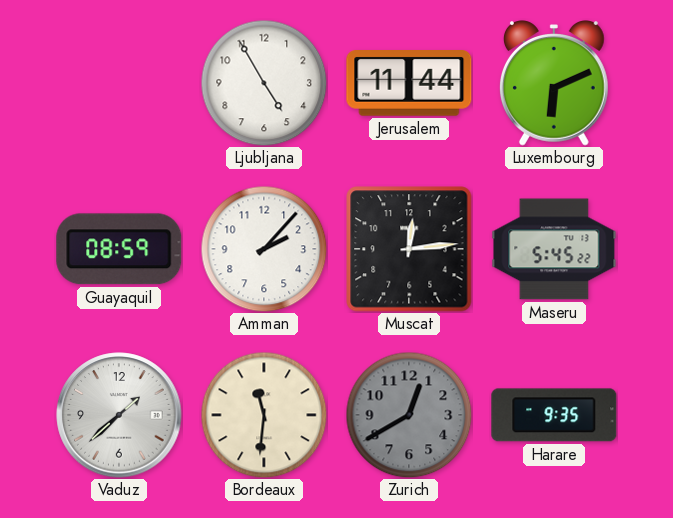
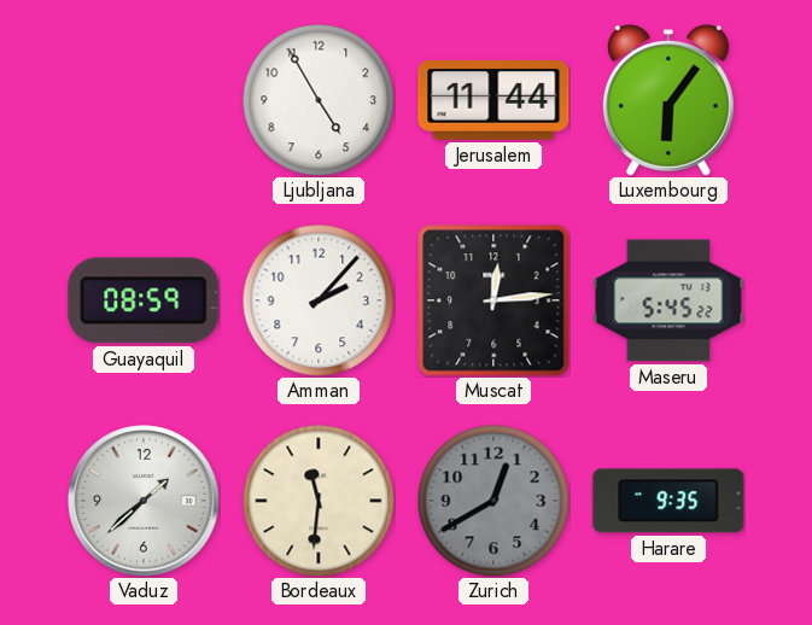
Luxembourg: 6:11 -> 6:06
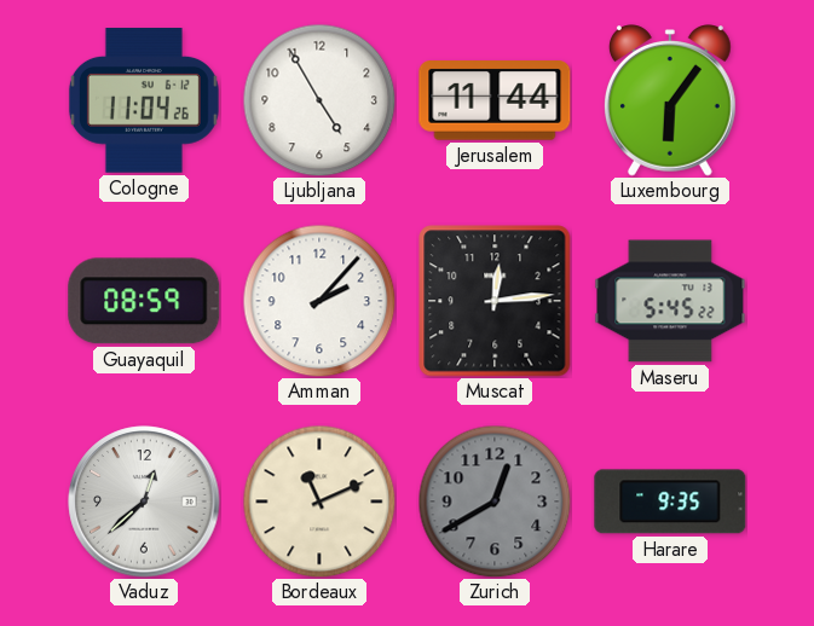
Cologne: none -> 11:04
Vaduz: 1:38 -> 12:38
Bordeaux: 11:31 -> 11:11
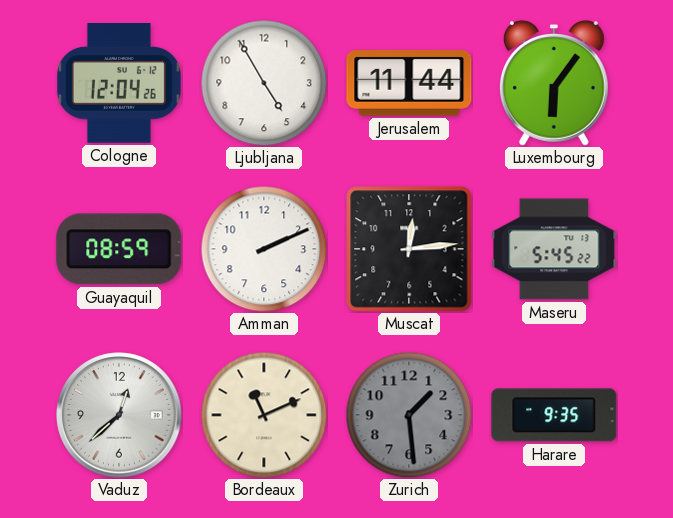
Cologne: 11:04 -> 12:04
Amman: 2:07 -> 2:11
Zurich: 12:40 -> 1:29
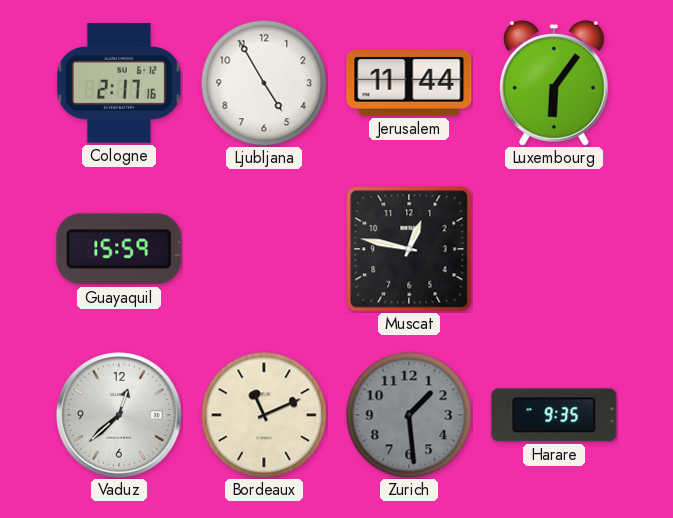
Cologne: 12:04 -> 2:17
Guayaquil: 08:59 -> 15:59
Amman: 2:11 -> none
Muscat: 12:14 -> 12:47
Maseru: 5:45 -> none
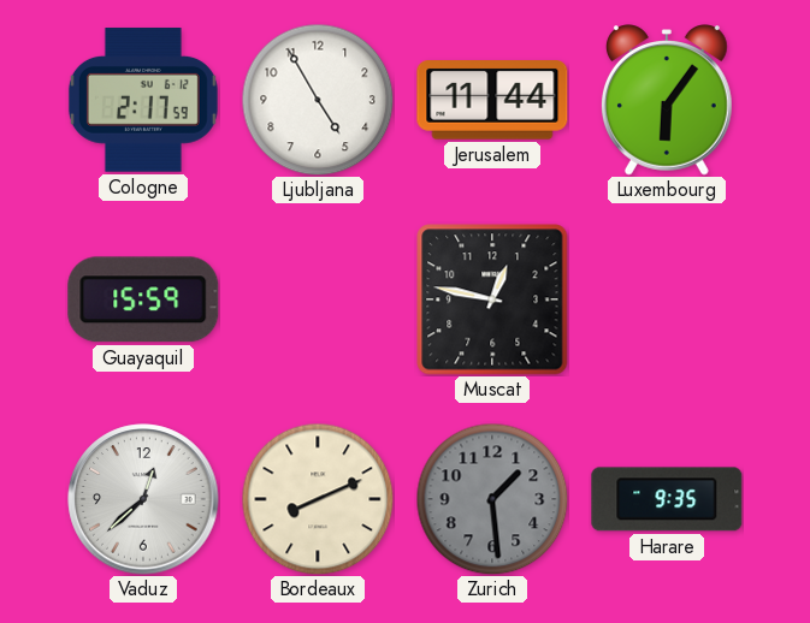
Cologne: 2:17:16 -> 2:17:59
Bordeaux: 11:11 -> 8:11
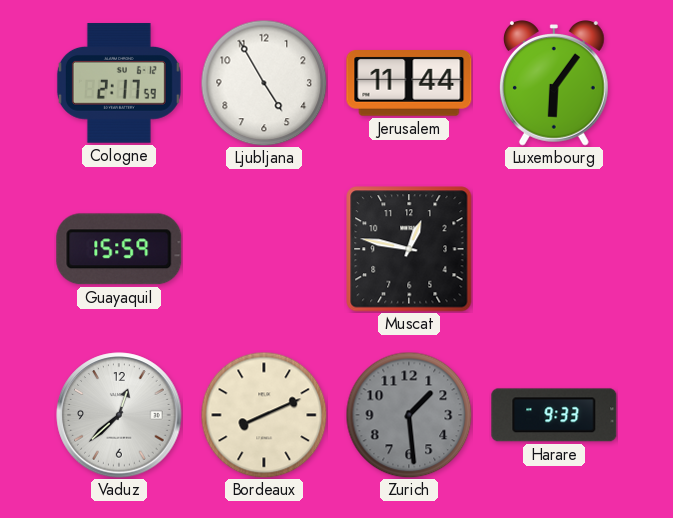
Harare: 9:35 -> 9:33
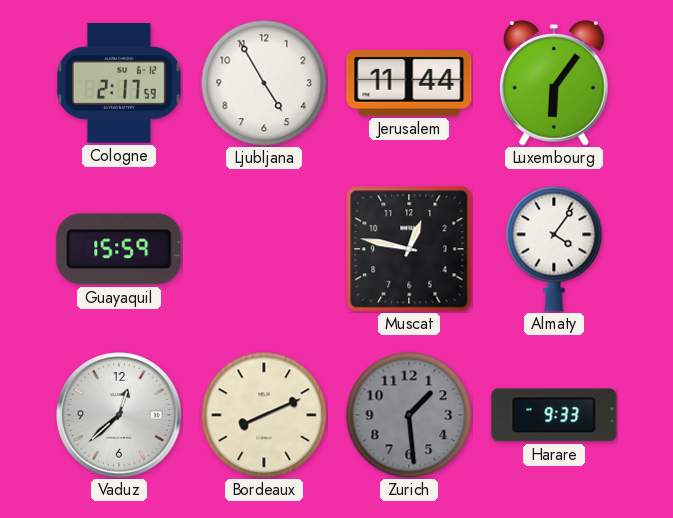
Almaty: none -> 4:06
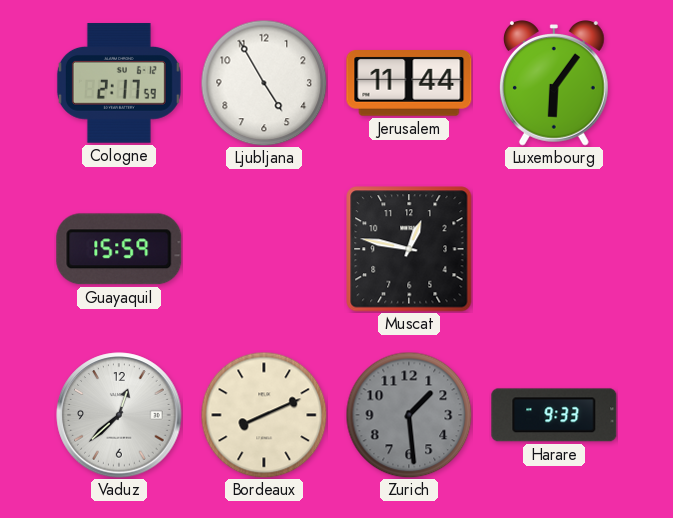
Almaty: 4:06 -> none
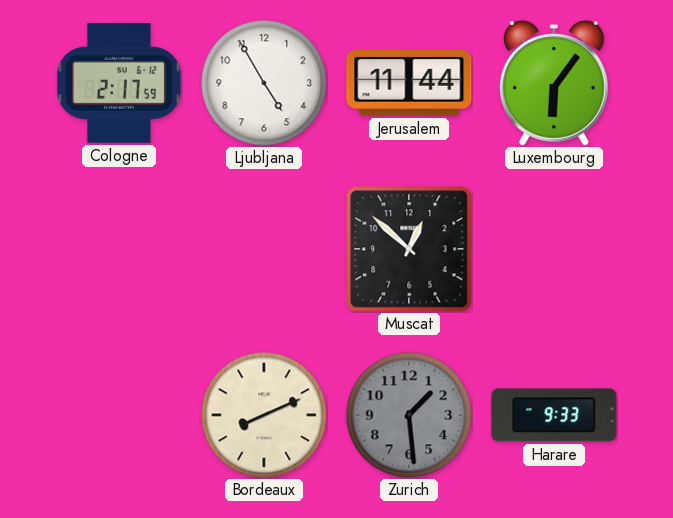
Guayaquil: 15:59 -> none
Muscat: 12:47 -> 12:52
Vaduz: 12:38 -> none
